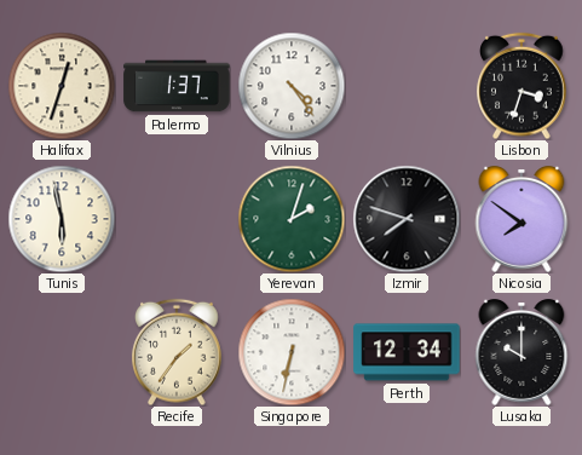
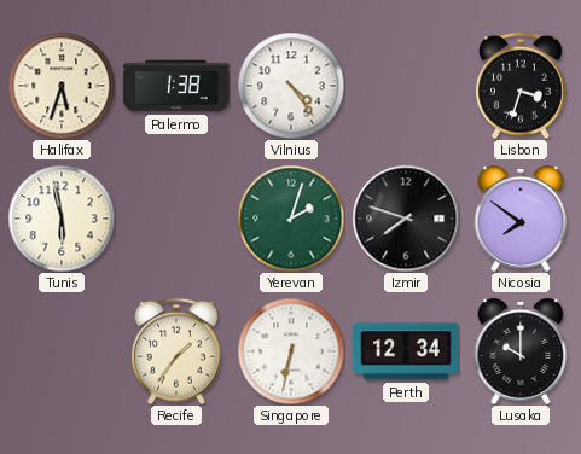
Halifax: 12:33 -> 5:33
Palermo: 1:37 -> 1:38
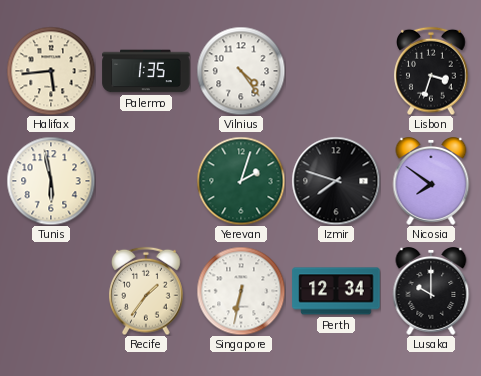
Halifax: 5:33 -> 5:44
Palermo: 1:38 -> 1:35
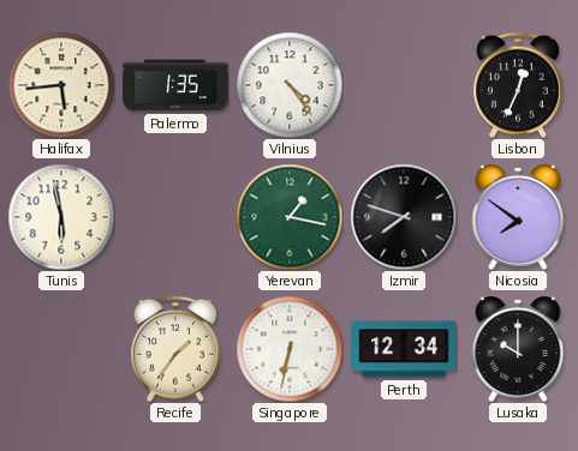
Lisbon: 3:33 -> 12:34
Yerevan: 2:03 -> 1:17
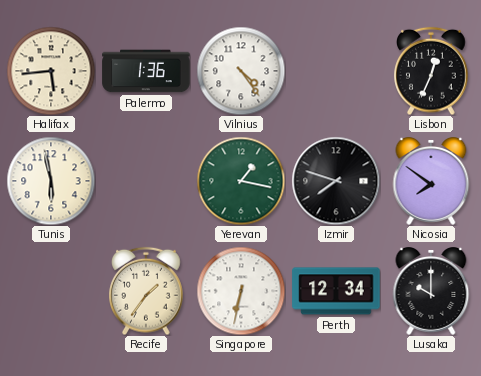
Palermo: 1:35 -> 1:36
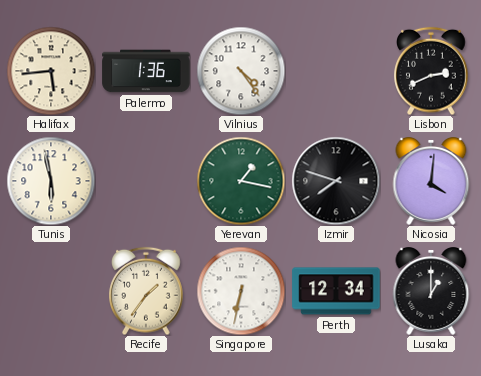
Lisbon: 12:34 -> 2:41
Nicosia: 7:51 -> 4:01
Lusaka: 10:00 -> 1:00
